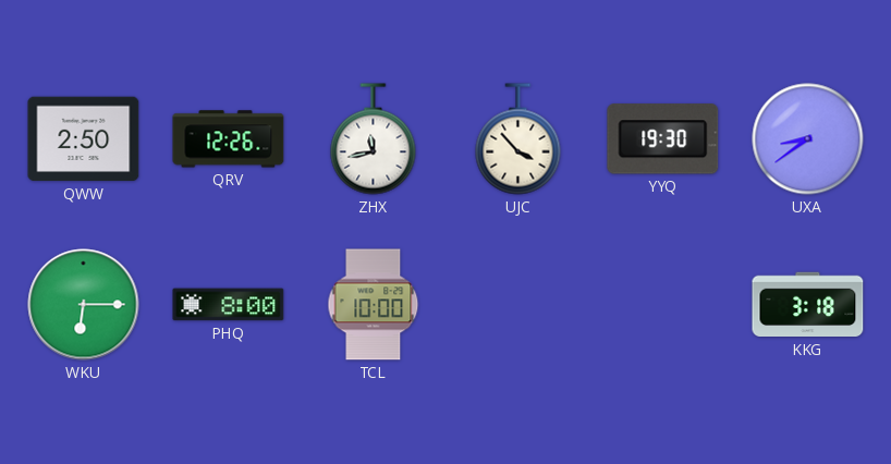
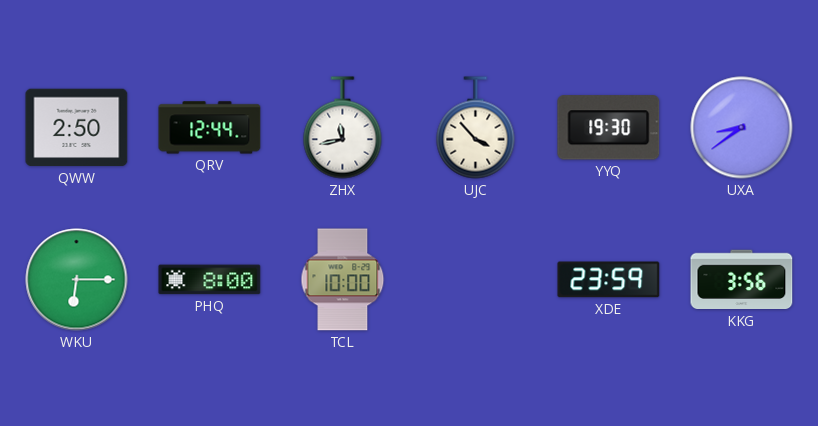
QRV: 12:26 -> 12:44
XDE: none -> 23:59
KKG: 3:18 -> 3:56
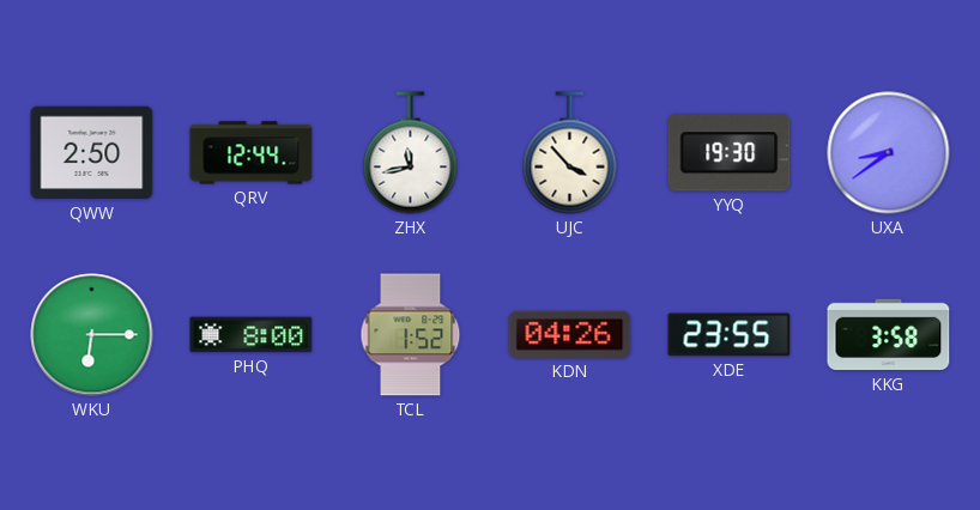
TCL: 10:00 -> 1:52
KDN: none -> 04:26
XDE: 23:59 -> 23:55
KKG: 3:56 -> 3:58
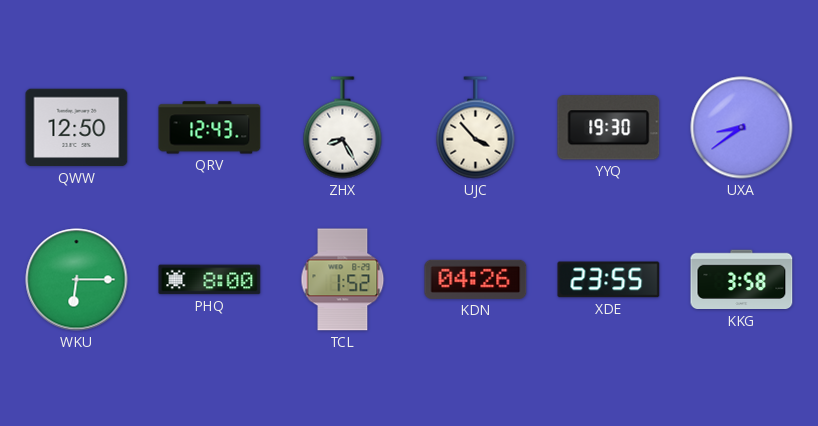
QWW: 2:50 -> 12:50
QRV: 12:44 -> 12:43
ZHX: 11:43 -> 8:25
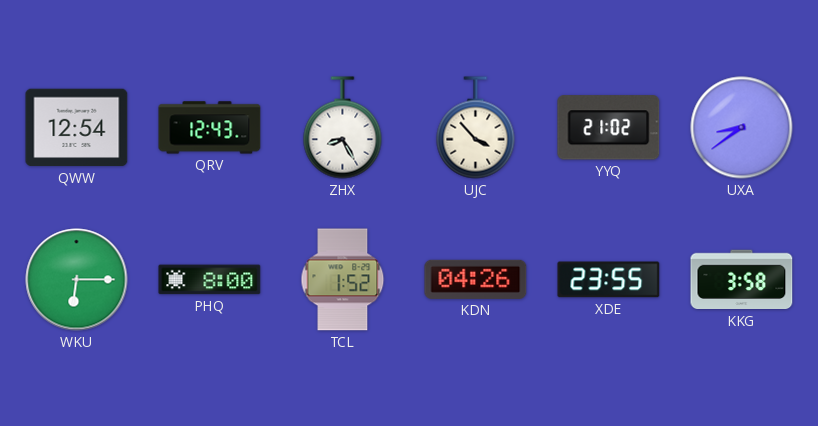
QWW: 12:50 -> 12:54
YYQ: 19:30 -> 21:02
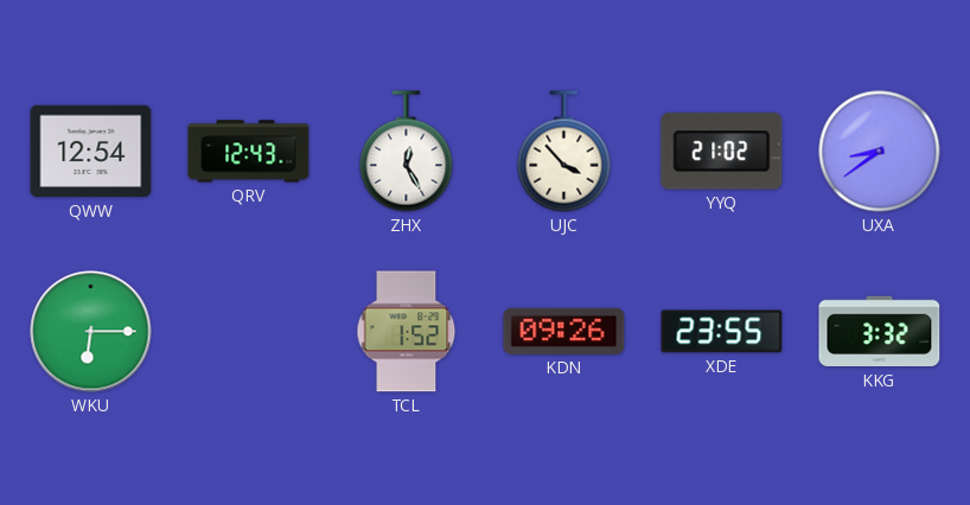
ZHX: 8:25 -> 12:25
PHQ: 8:00 -> none
KDN: 04:26 -> 09:26
KKG: 3:58 -> 3:32
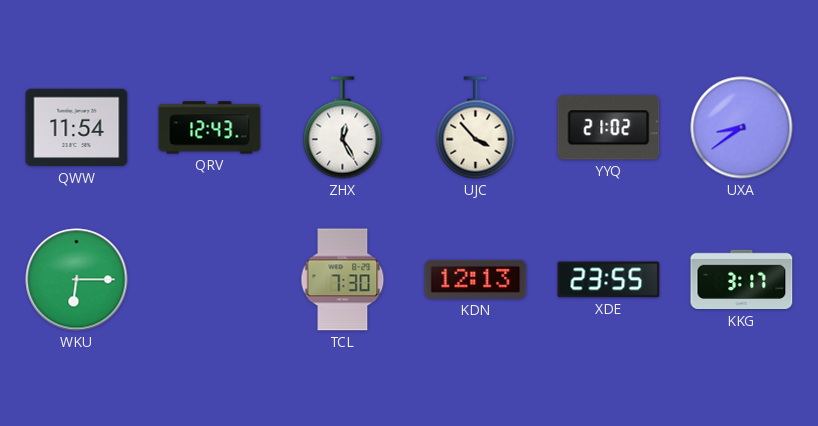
QWW: 12:54 -> 11:54
TCL: 1:52 -> 7:30
KDN: 09:26 -> 12:13
KKG: 3:32 -> 3:17
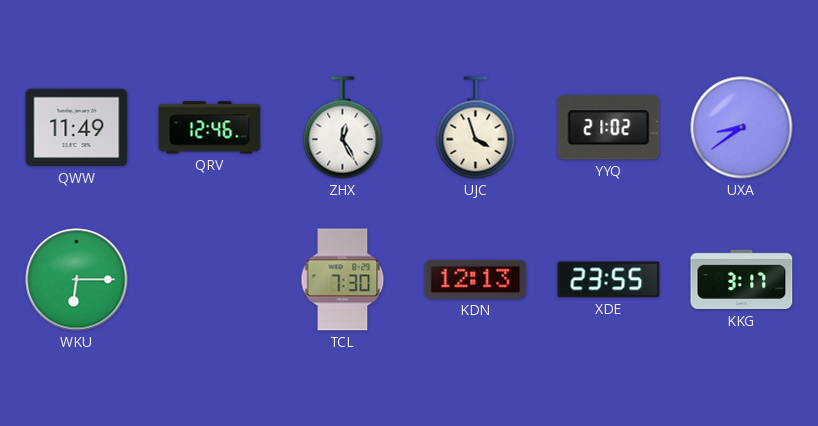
QWW: 11:54 -> 11:49
QRV: 12:43 -> 12:46
UJC: 3:53 -> 3:57
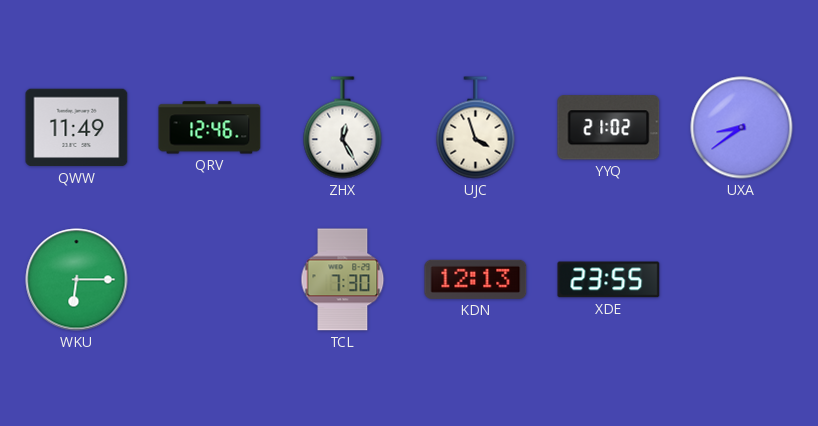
KKG: 3:17 -> none
